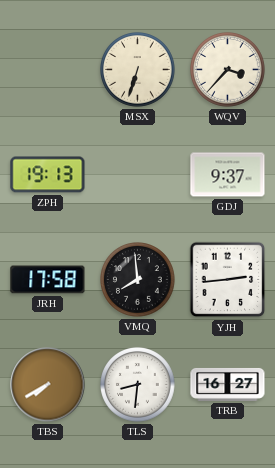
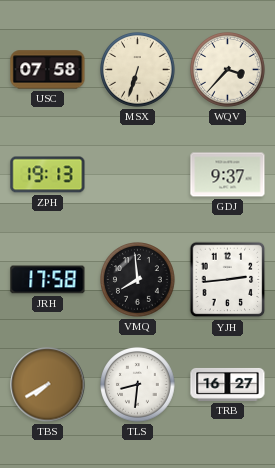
USC: none -> 07:58
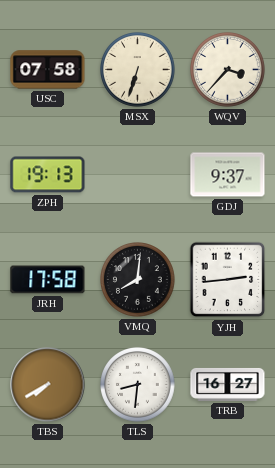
VMQ: 7:59 -> 8:01
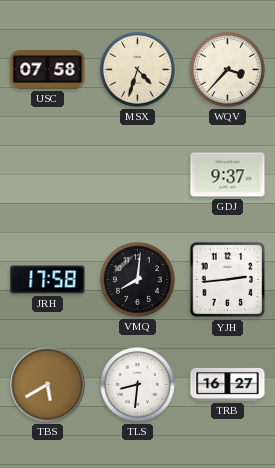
MSX: 6:33 -> 4:33
ZPH: 19:13 -> none
TBS: 7:40 -> 5:40
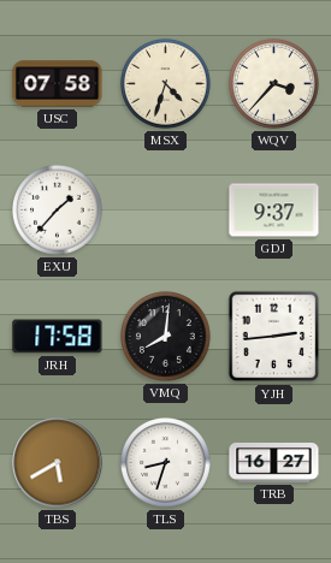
EXU: none -> 1:37
TLS: 8:31 -> 8:33
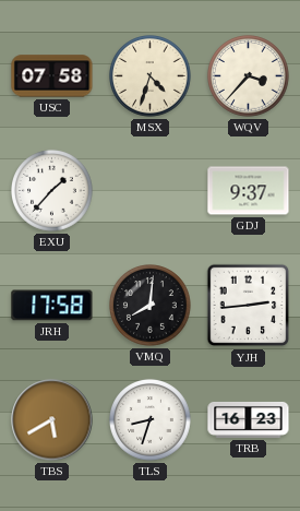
TRB: 16:27 -> 16:23
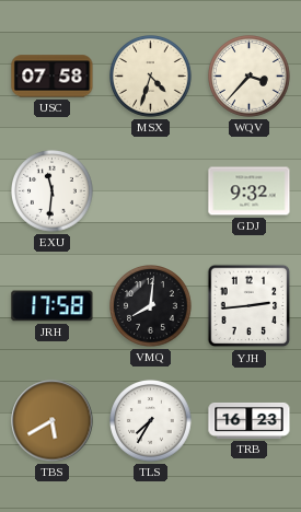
EXU: 1:37 -> 11:31
GDJ: 9:37 -> 9:32
TLS: 8:33 -> 7:35
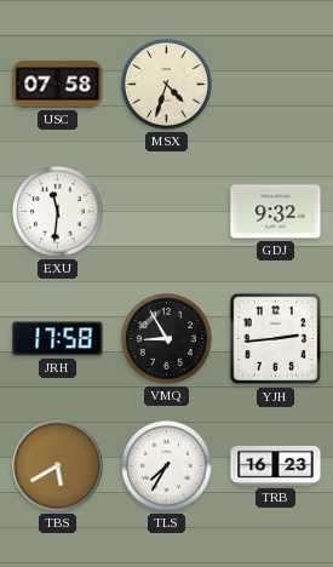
WQV: 3:37 -> none
VMQ: 8:01 -> 8:55
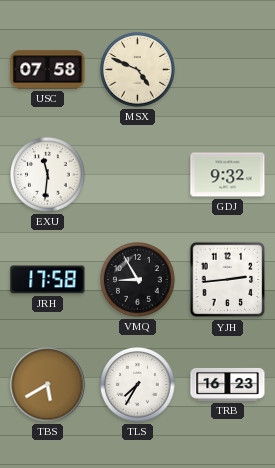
MSX: 4:33 -> 4:49
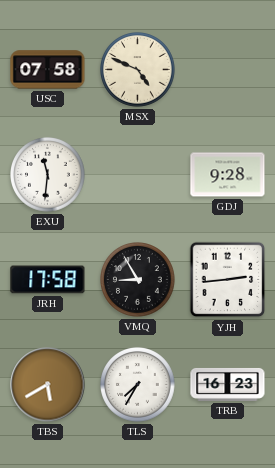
GDJ: 9:32 -> 9:28
